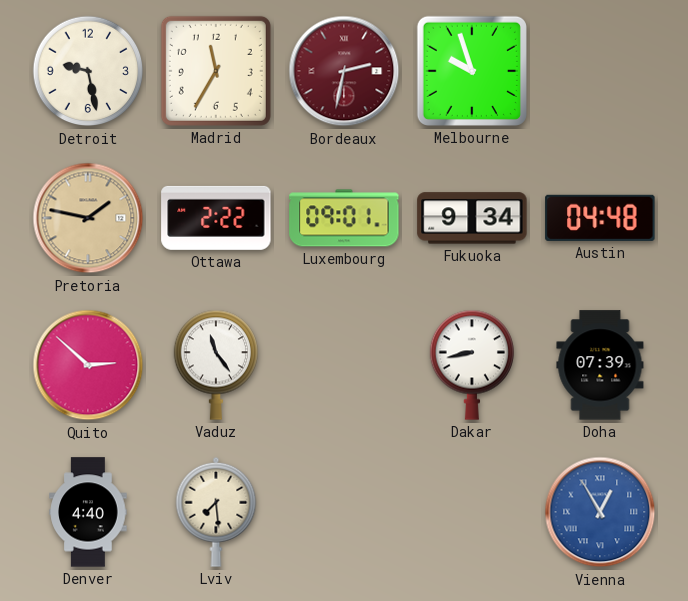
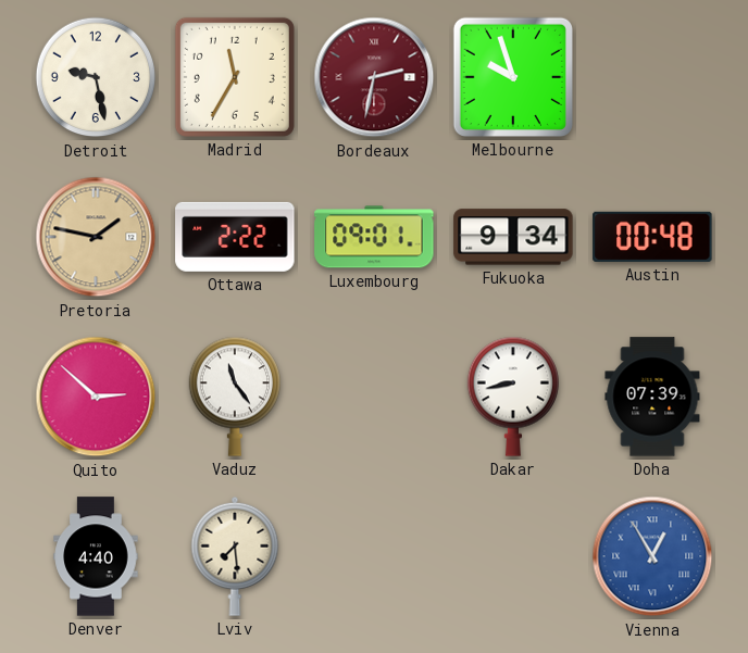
Austin: 04:48 -> 00:48
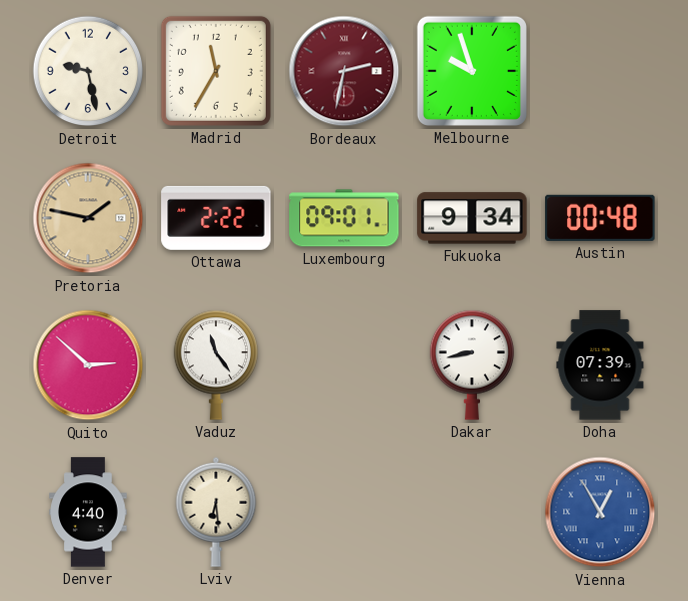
Lviv: 7:29 -> 6:29
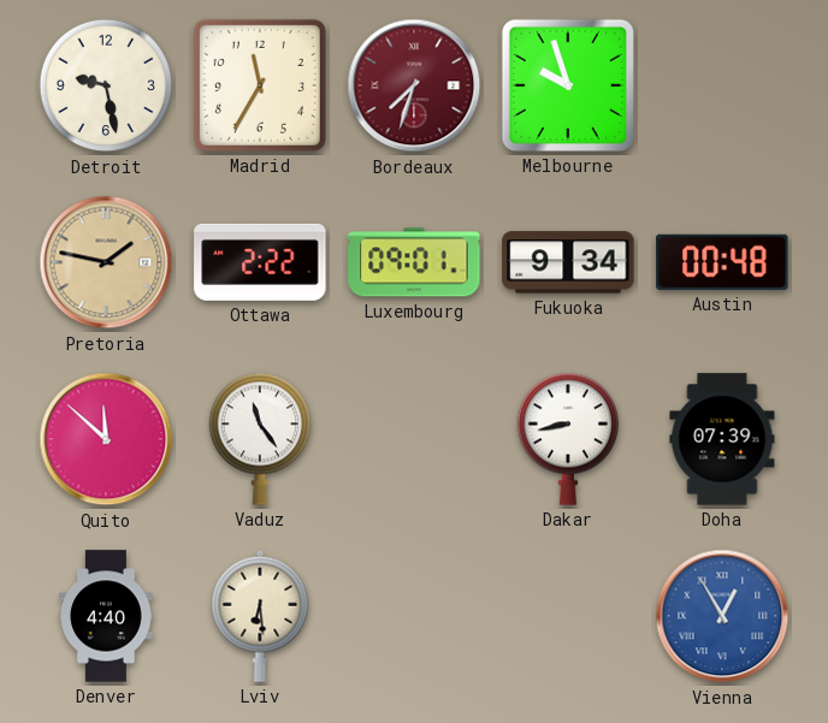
Bordeaux: 2:32 -> 7:33
Quito: 2:52 -> 11:52
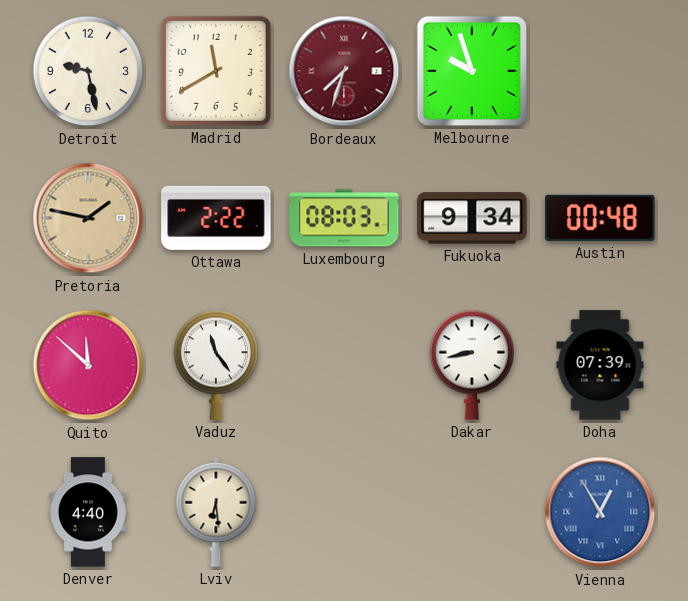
Madrid: 11:35 -> 11:40
Luxembourg: 09:01 -> 08:03
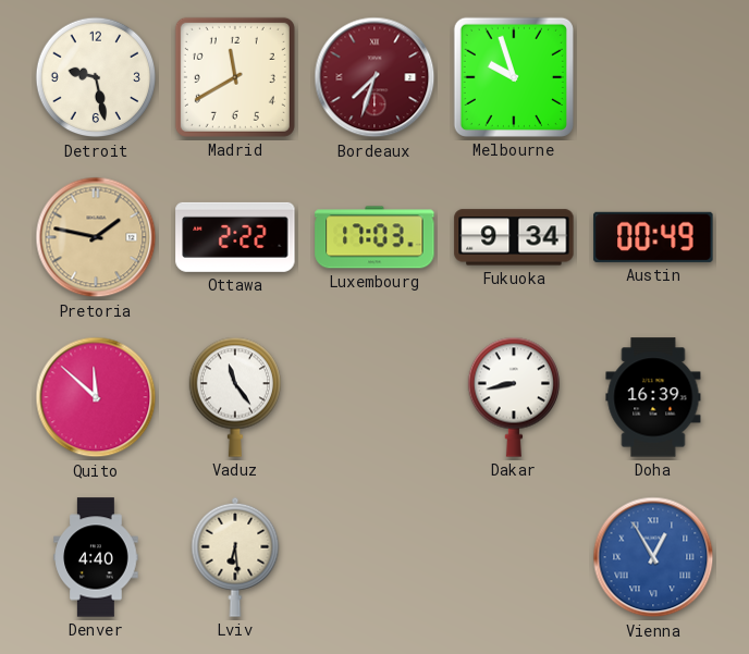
Luxembourg: 08:03 -> 17:03
Austin: 00:48 -> 00:49
Doha: 07:39 -> 16:39
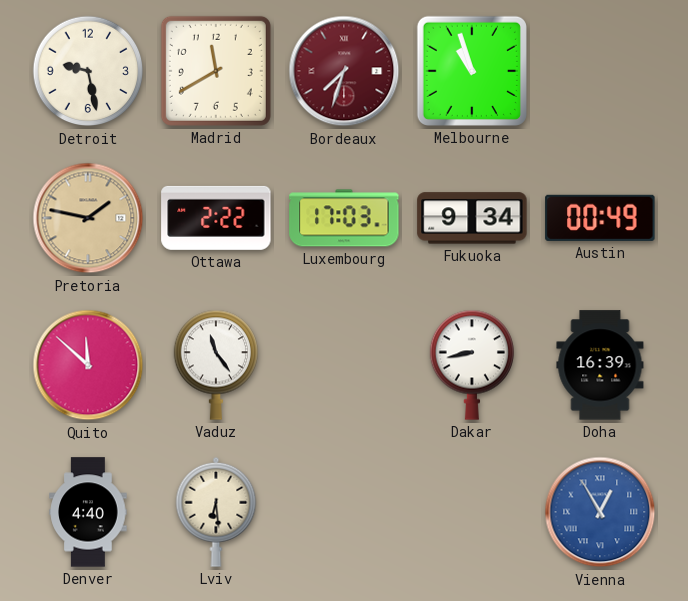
Melbourne: 9:57 -> 10:57
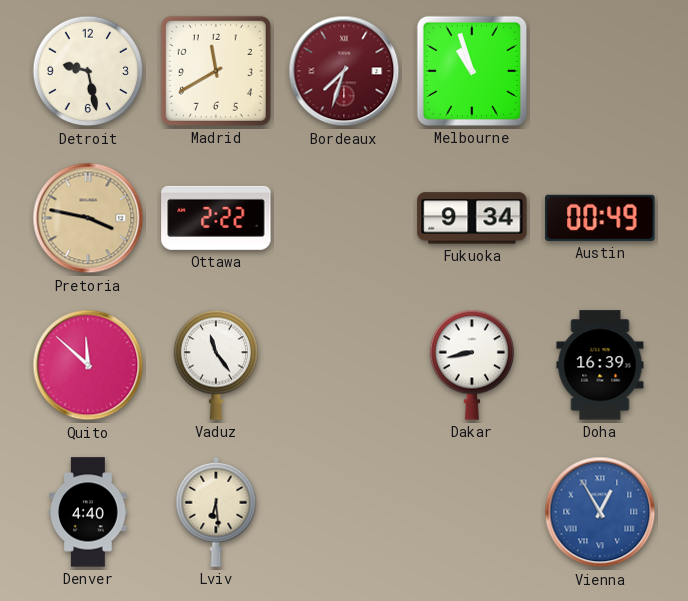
Pretoria: 1:47 -> 3:47
Luxembourg: 17:03 -> none
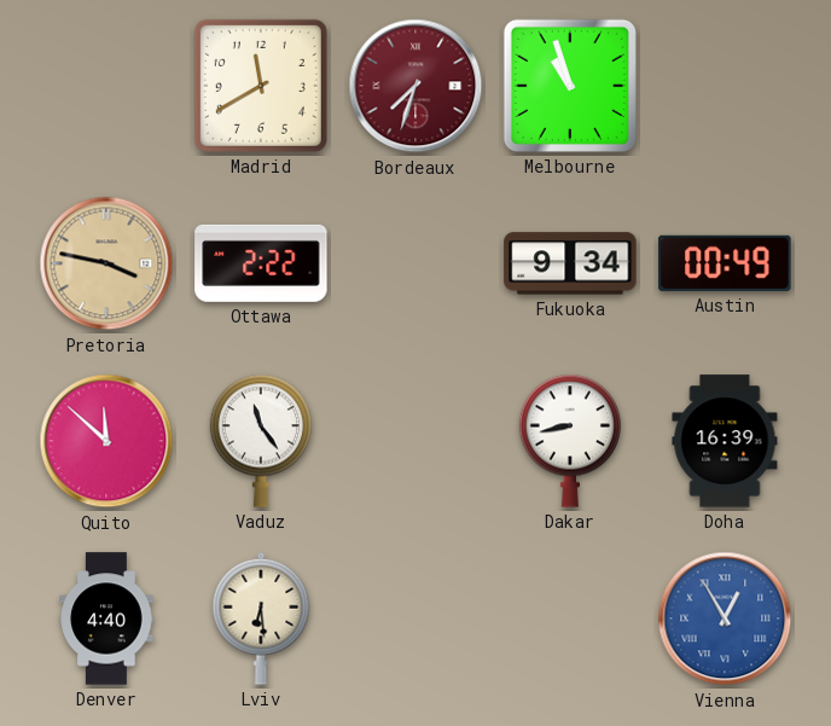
Detroit: 9:28 -> none
